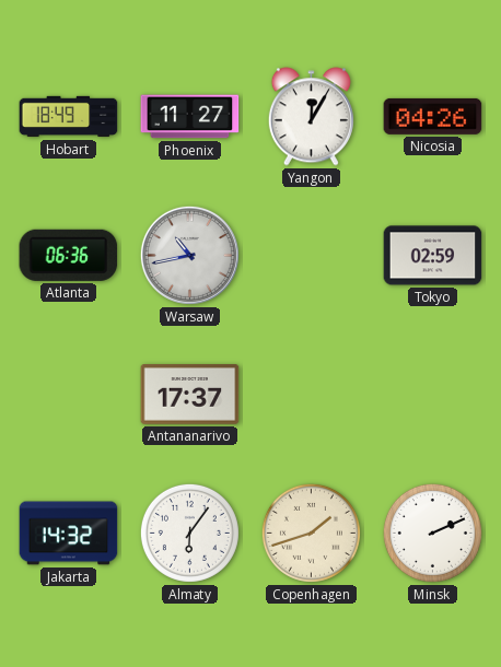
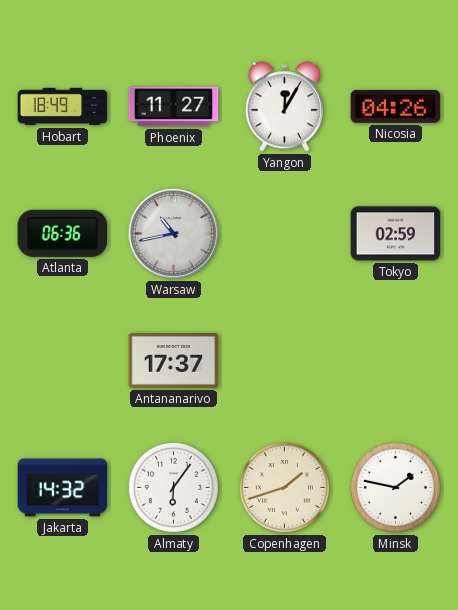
Minsk: 2:11 -> 1:47
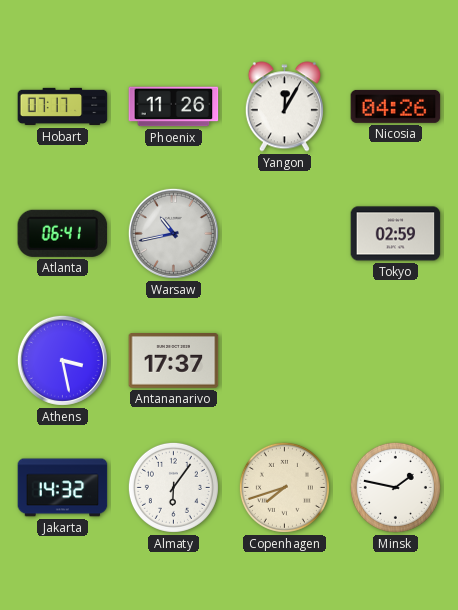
Hobart: 18:49 -> 07:17
Phoenix: 11:27 -> 11:26
Atlanta: 06:36 -> 06:41
Athens: none -> 3:28
Copenhagen: 1:42 -> 7:42
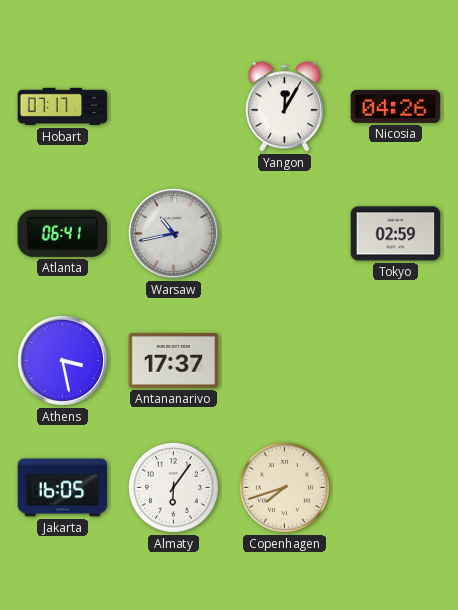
Phoenix: 11:26 -> none
Jakarta: 14:32 -> 16:05
Minsk: 1:47 -> none
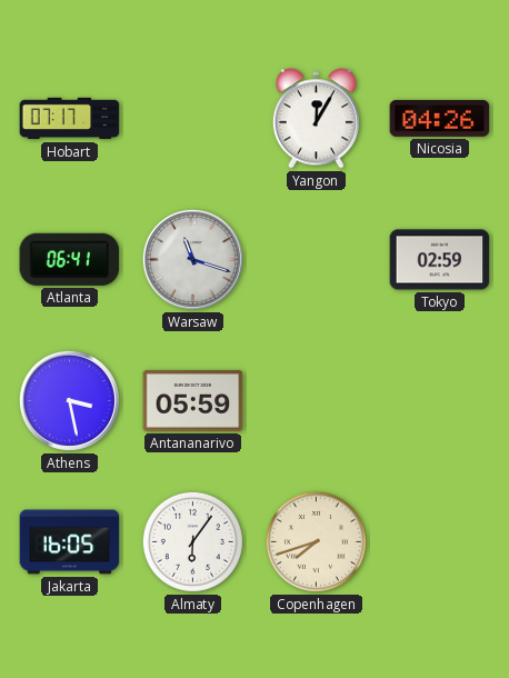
Warsaw: 10:43 -> 11:18
Antananarivo: 17:37 -> 05:59
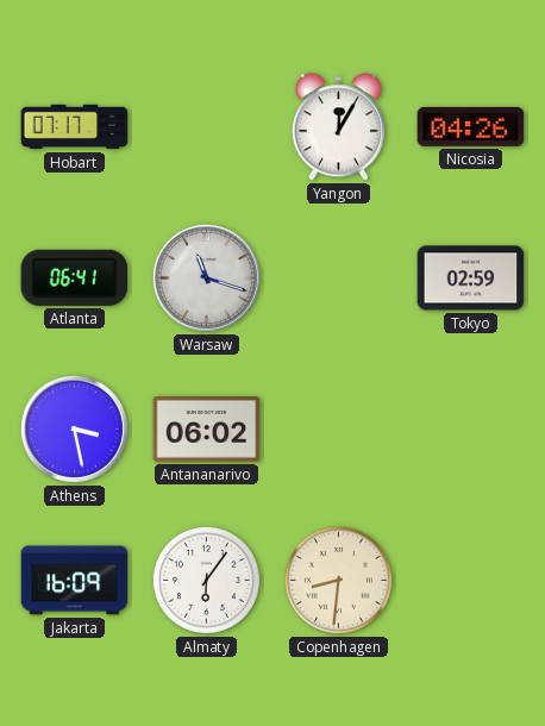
Antananarivo: 05:59 -> 06:02
Jakarta: 16:05 -> 16:09
Copenhagen: 7:42 -> 8:31
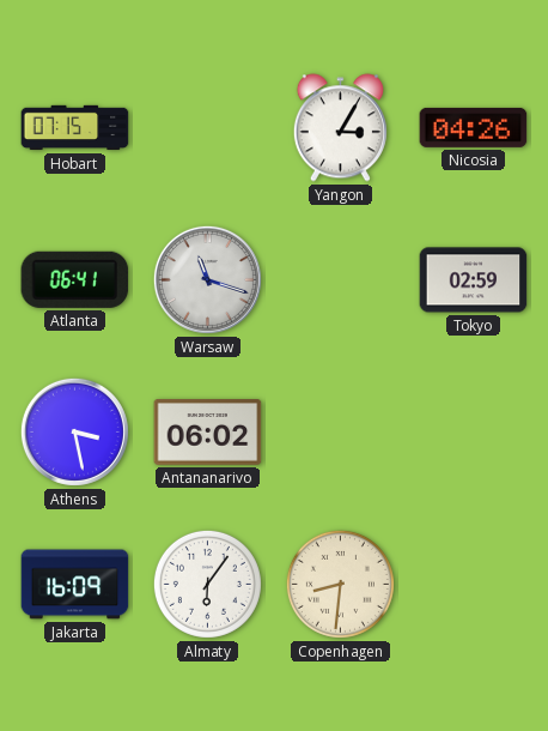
Hobart: 07:17 -> 07:15
Yangon: 12:05 -> 3:05
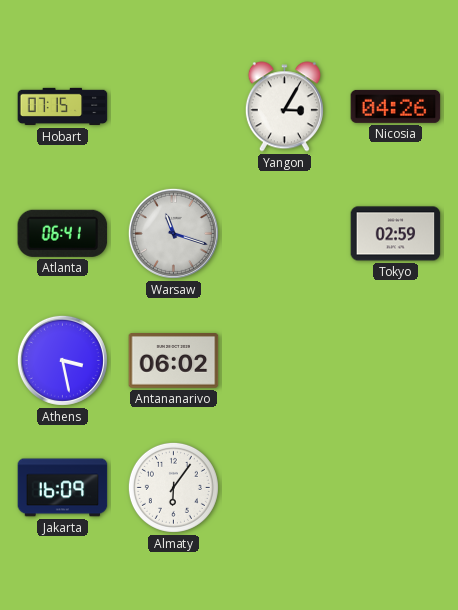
Copenhagen: 8:31 -> none
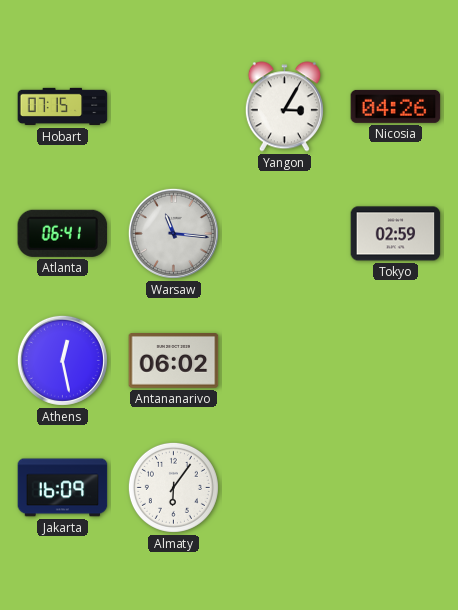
Warsaw: 11:18 -> 11:16
Athens: 3:28 -> 12:28
